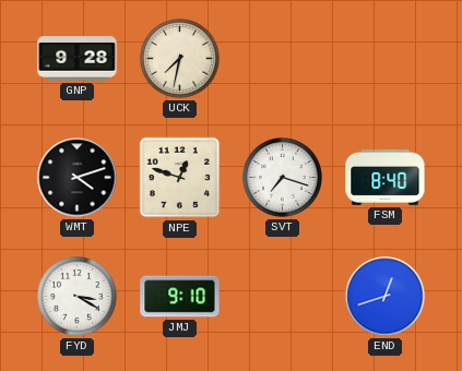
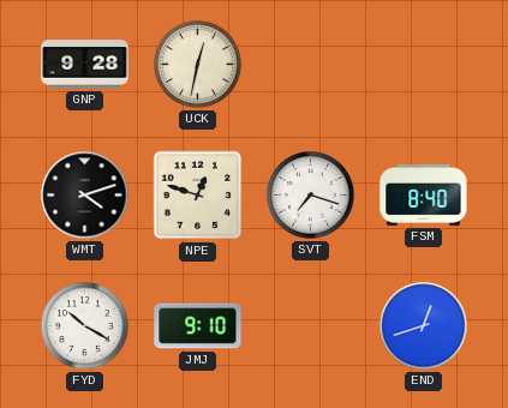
UCK: 7:32 -> 12:32
FYD: 3:20 -> 10:20
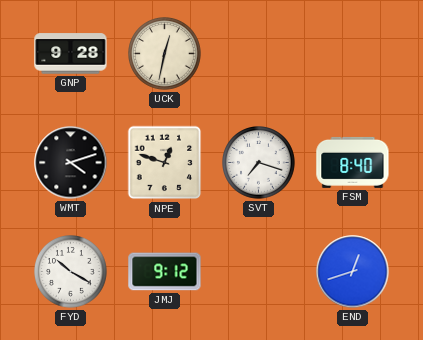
JMJ: 9:10 -> 9:12
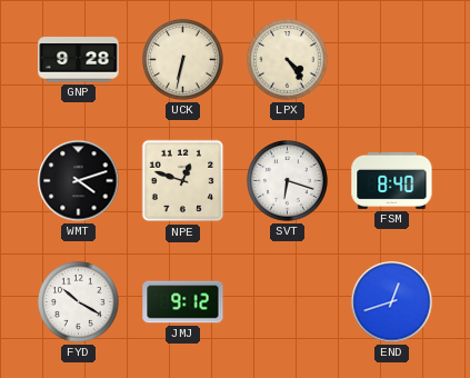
UCK: 12:32 -> 6:32
LPX: none -> 4:24
SVT: 7:18 -> 6:18
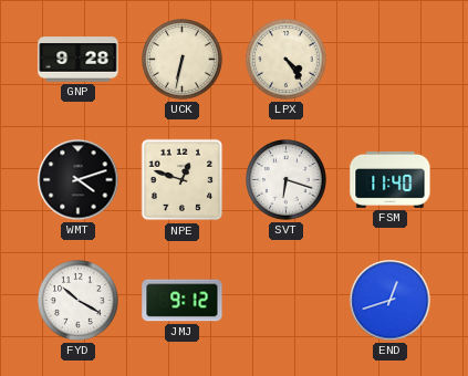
FSM: 8:40 -> 11:40
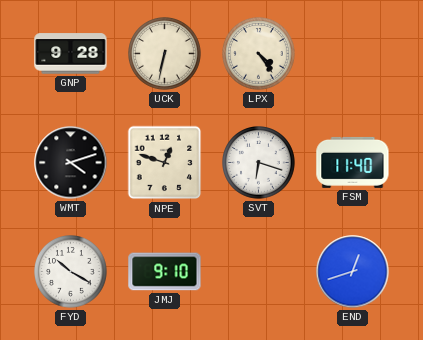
JMJ: 9:12 -> 9:10
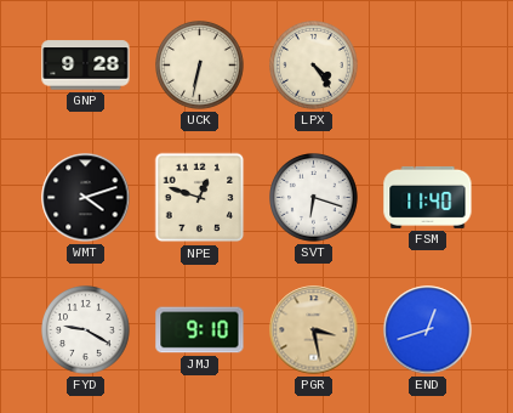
FYD: 10:20 -> 9:20
PGR: none -> 3:28
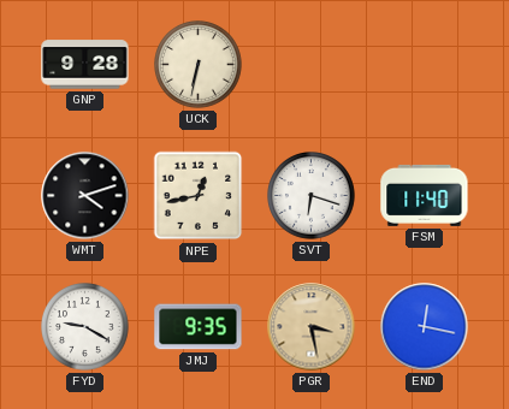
LPX: 4:24 -> none
NPE: 12:48 -> 12:43
JMJ: 9:10 -> 9:35
END: 12:42 -> 12:17
